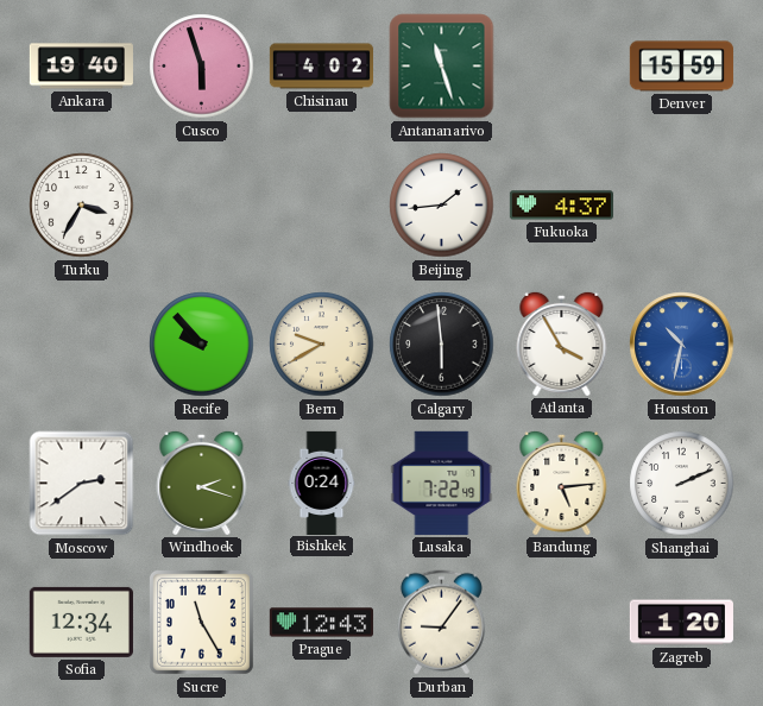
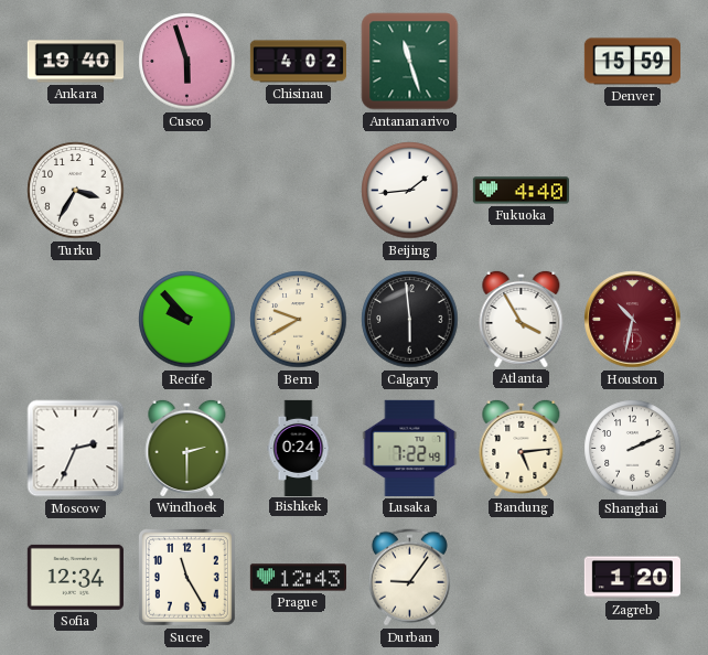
Fukuoka: 4:37 -> 4:40
Houston dial: blue -> burgundy
Moscow: 2:39 -> 2:34
Windhoek: 2:18 -> 2:30
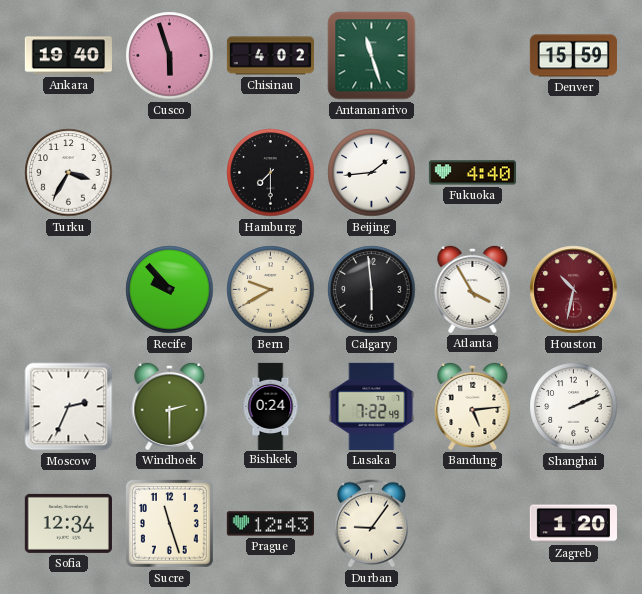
Hamburg: none -> 7:30
Sucre: 11:25 -> 11:27
